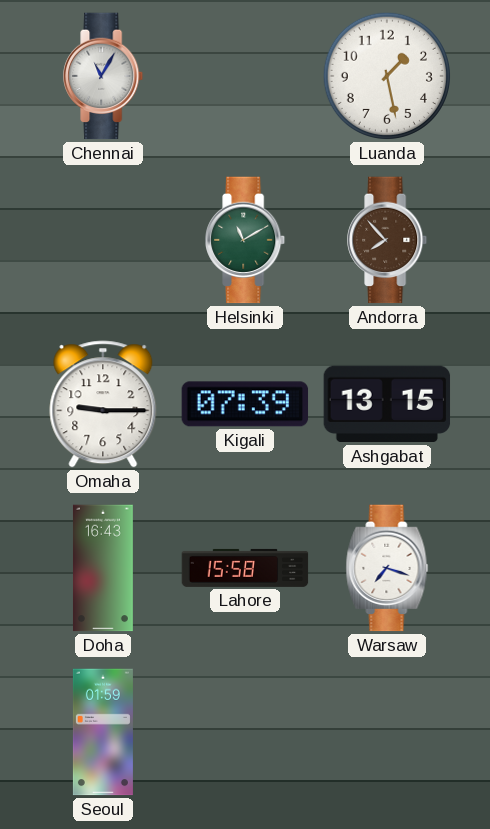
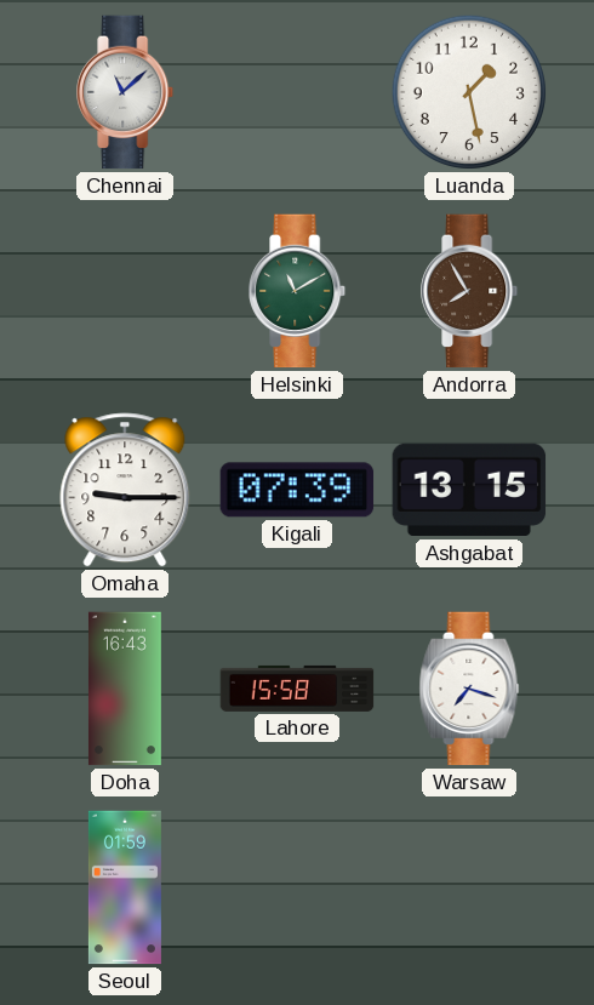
Chennai: 11:05 -> 11:08
Andorra: 7:53 -> 7:55
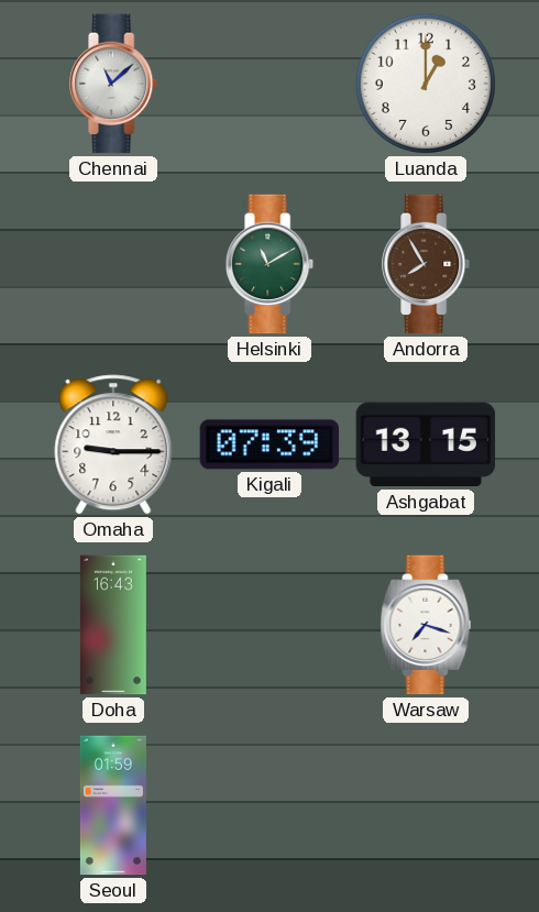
Luanda: 1:28 -> 1:00
Lahore: 15:58 -> none
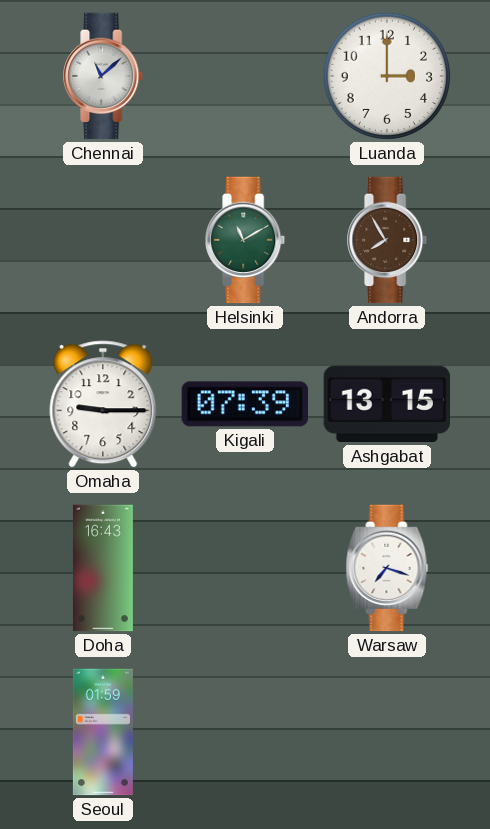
Luanda: 1:00 -> 3:00
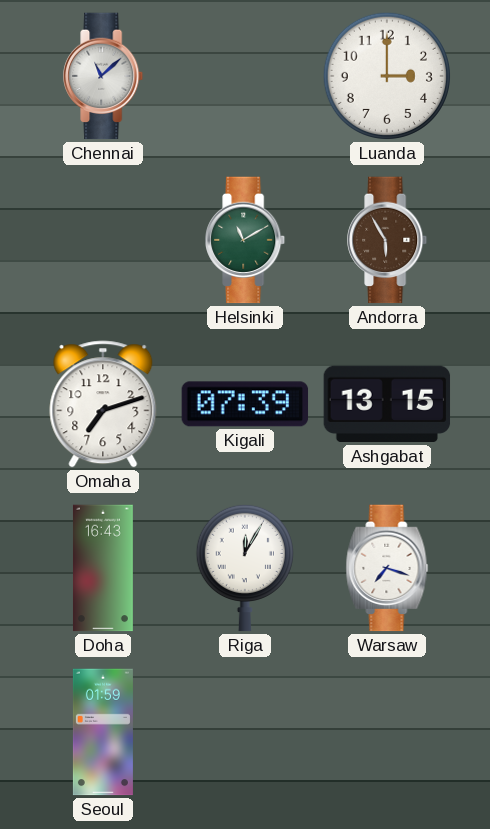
Andorra: 7:55 -> 5:55
Omaha: 9:15 -> 7:12
Riga: none -> 12:05
